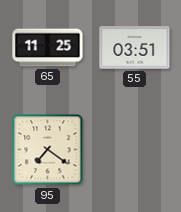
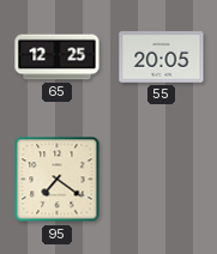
65: 11:25 -> 12:25
55: 03:51 -> 20:05
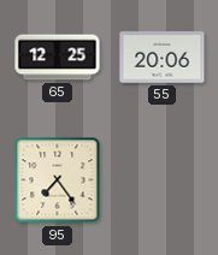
55: 20:05 -> 20:06
95: 7:21 -> 7:24
